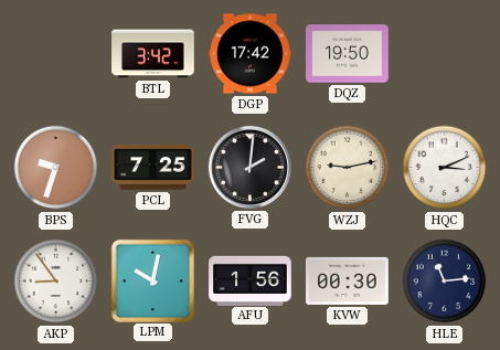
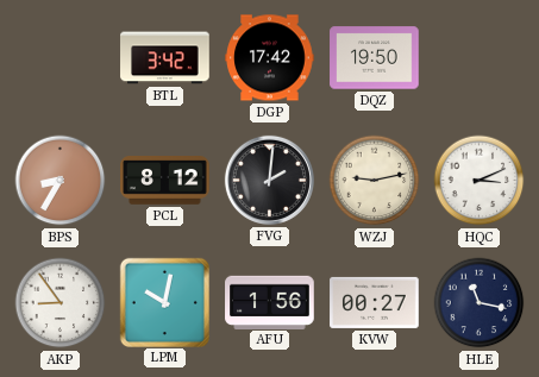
BPS: 9:33 -> 8:35
PCL: 7:25 -> 8:12
KVW: 00:30 -> 00:27
HLE: 11:14 -> 11:17
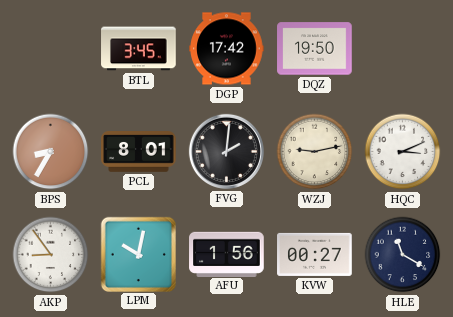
BTL: 3:42 -> 3:45
PCL: 8:12 -> 8:01
HLE: 11:17 -> 11:20
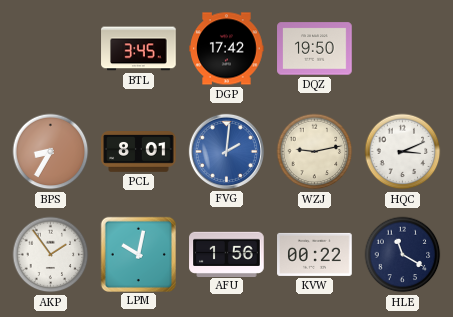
FVG dial: black -> blue
AKP: 8:54 -> 1:54
KVW: 00:27 -> 00:22
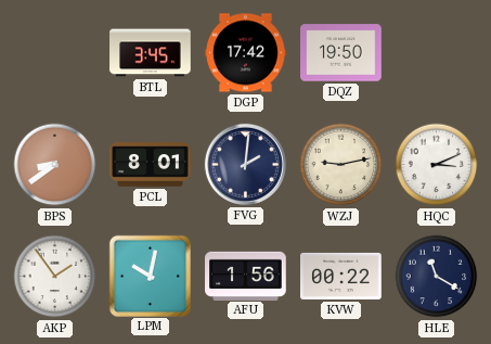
BPS: 8:35 -> 8:39
FVG dial: blue -> navy
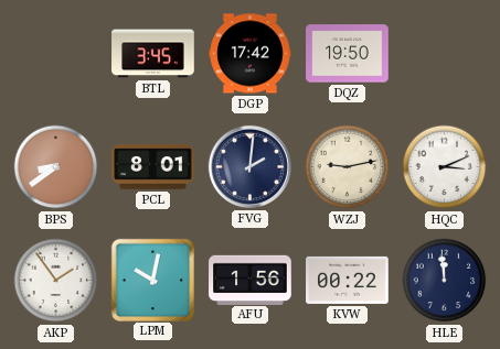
HLE: 11:20 -> 11:59
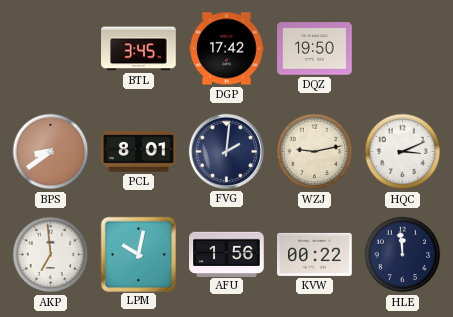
AKP: 1:54 -> 6:59
